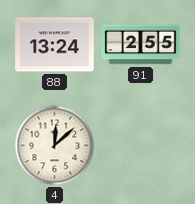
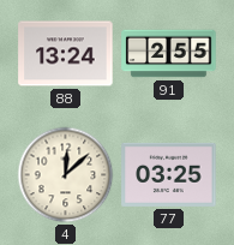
77: none -> 03:25
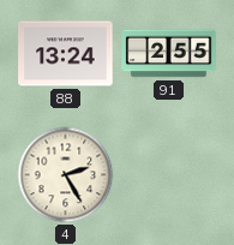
4: 12:08 -> 2:25
77: 03:25 -> none
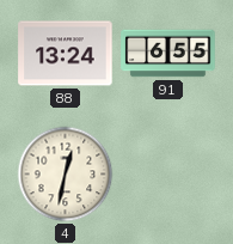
91: 2:55 -> 6:55
4: 2:25 -> 12:32
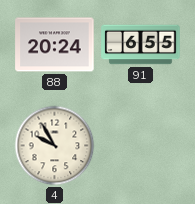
88: 13:24 -> 20:24
4: 12:32 -> 9:55
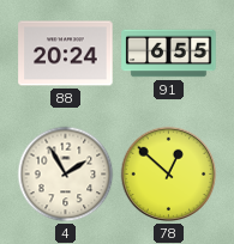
4: 9:55 -> 1:55
78: none -> 12:52
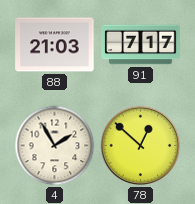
88: 20:24 -> 21:03
91: 6:55 -> 7:17
